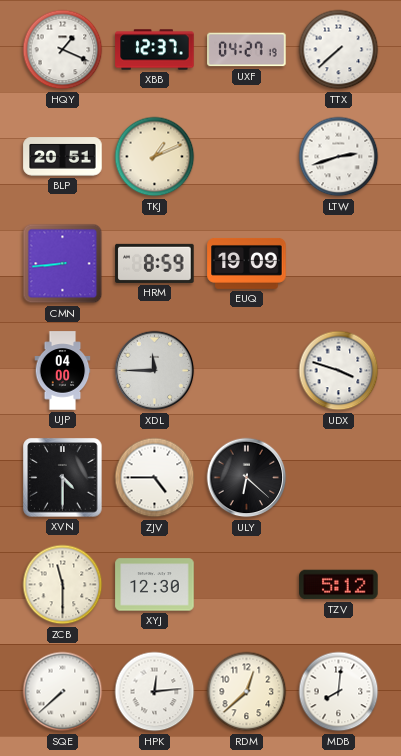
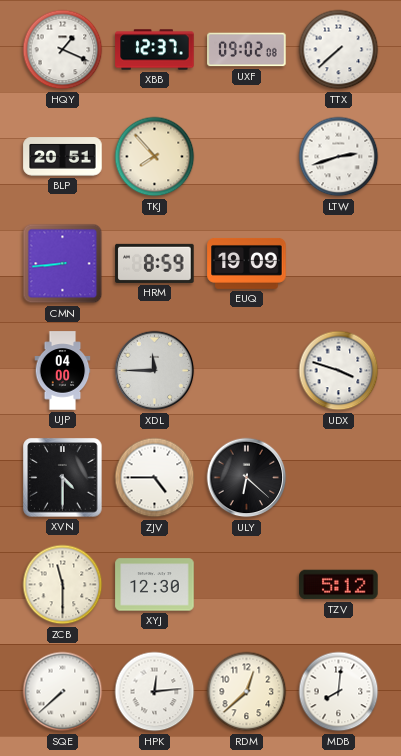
UXF: 04:27 -> 09:02
TKJ: 1:11 -> 7:53
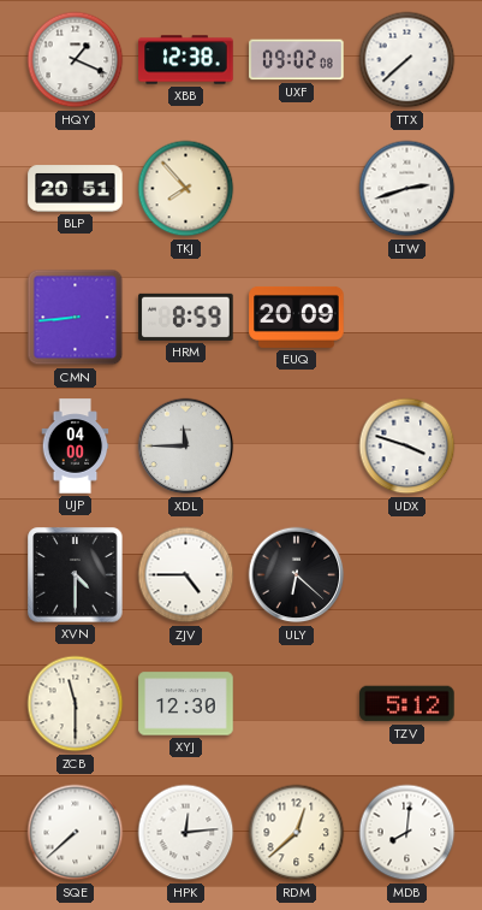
XBB: 12:37 -> 12:38
EUQ: 19:09 -> 20:09
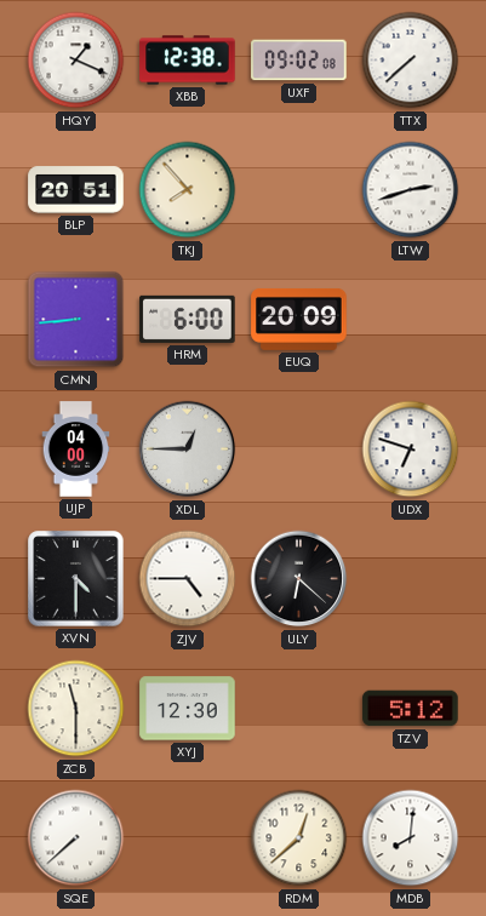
HRM: 8:59 -> 6:00
XDL: 11:45 -> 12:45
UDX: 3:48 -> 6:48
HPK: 12:14 -> none
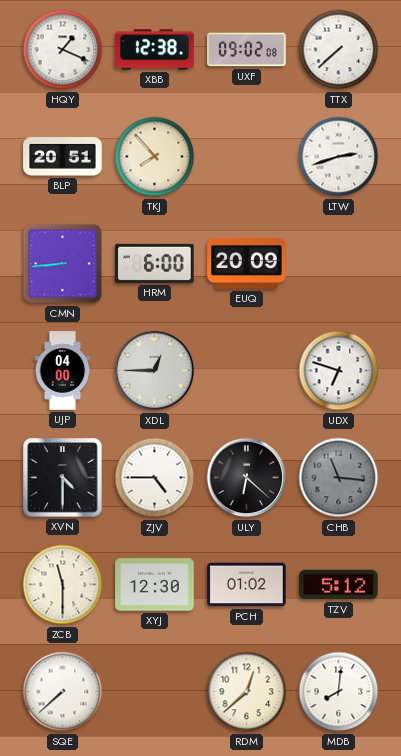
CHB: none -> 11:16
PCH: none -> 01:02
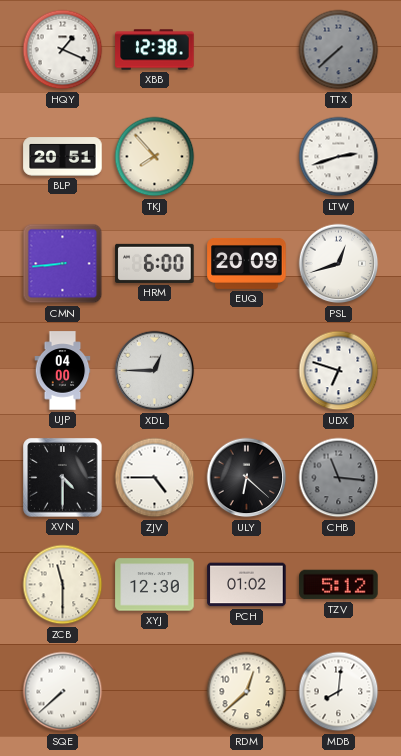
UXF: 09:02 -> none
TTX dial: white -> grey
PSL: none -> 12:42
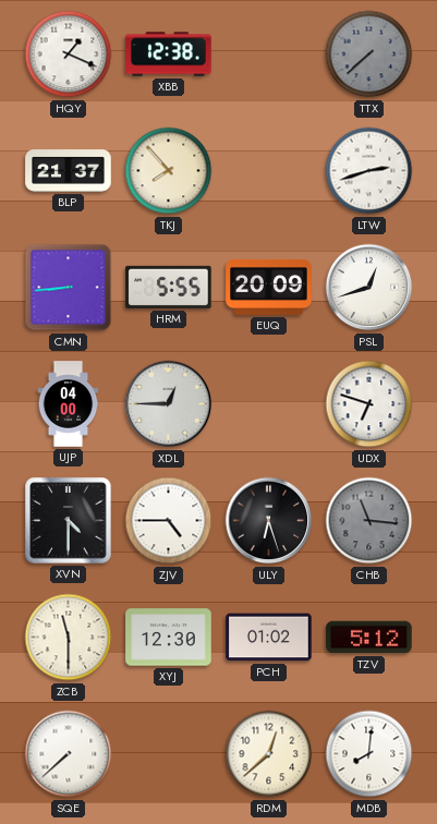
BLP: 20:51 -> 21:37
HRM: 6:00 -> 5:55
ULY: 6:22 -> 6:27
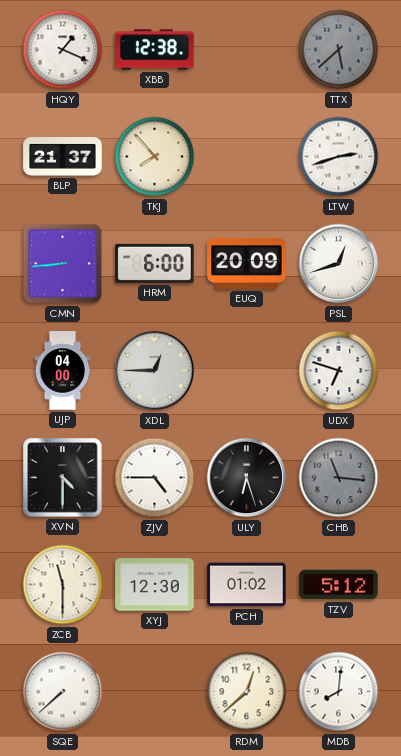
TTX: 7:38 -> 5:38
HRM: 5:55 -> 6:00
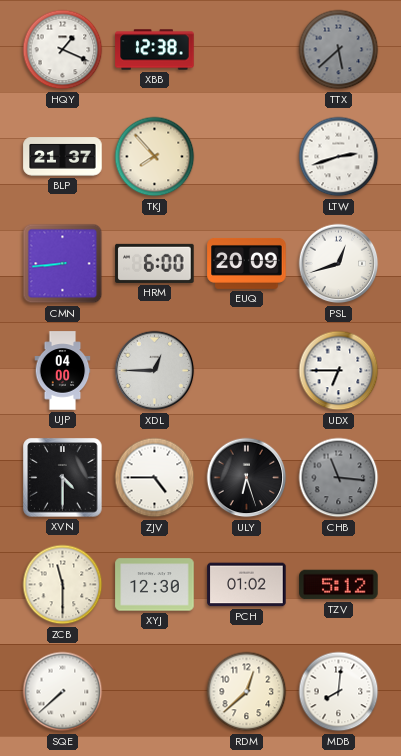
UDX: 6:48 -> 6:45
